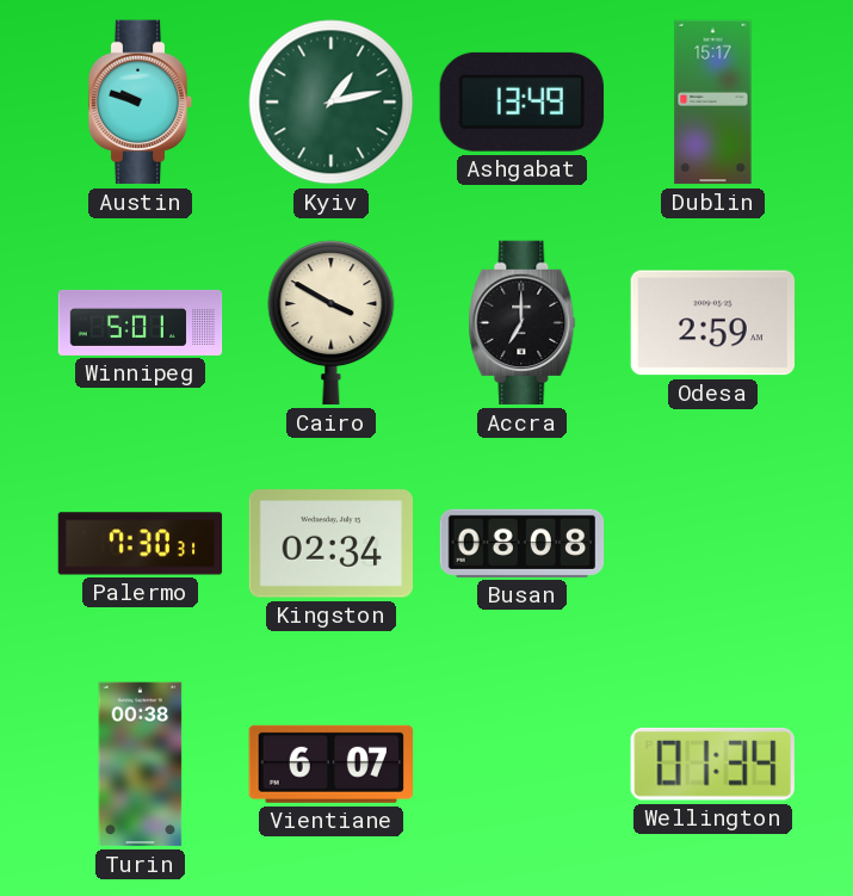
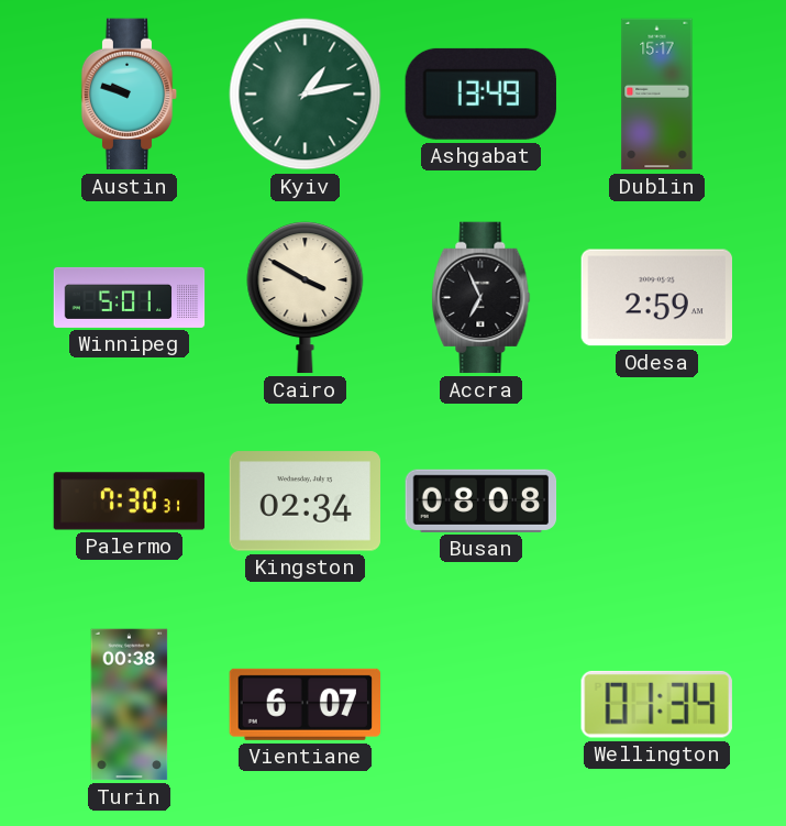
Accra: 7:00 -> 6:56
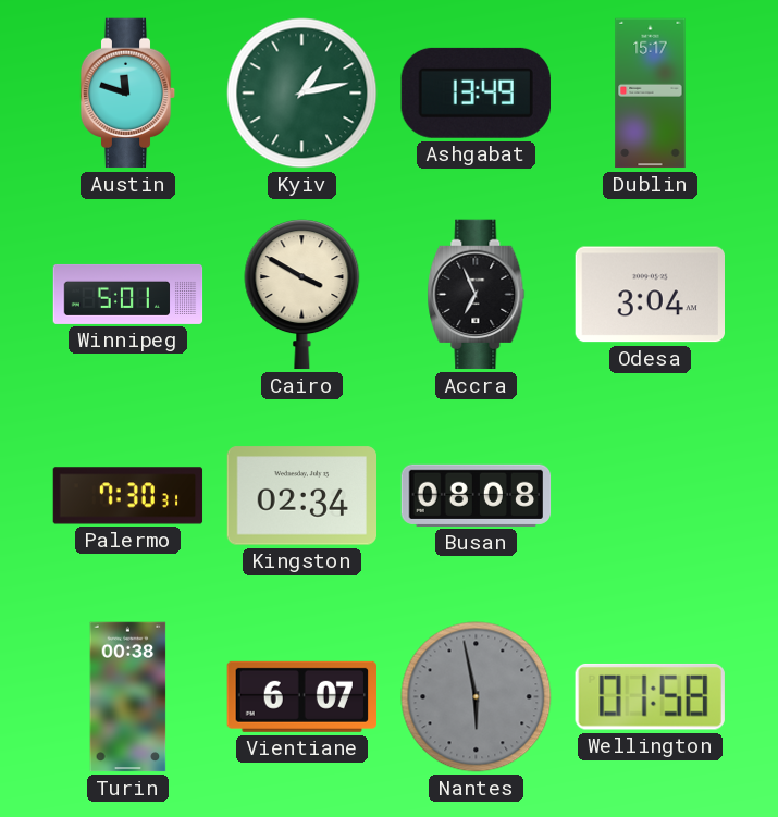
Austin: 9:48 -> 11:48
Odesa: 2:59 -> 3:04
Nantes: none -> 5:58
Wellington: 01:34 -> 01:58
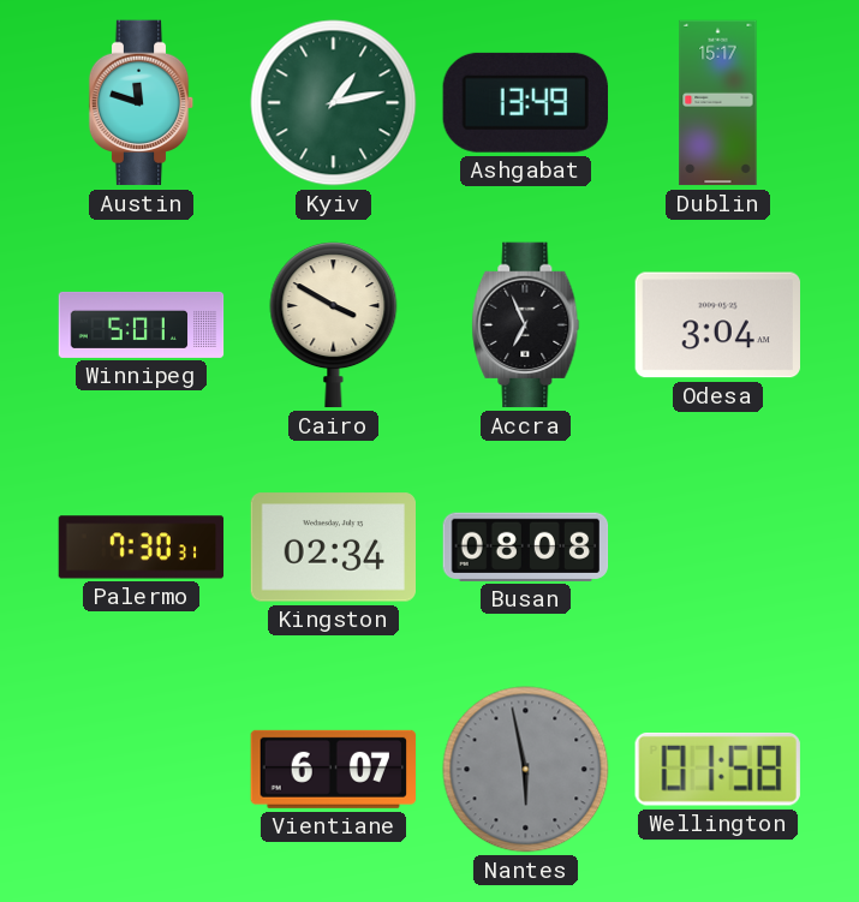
Turin: 00:38 -> none
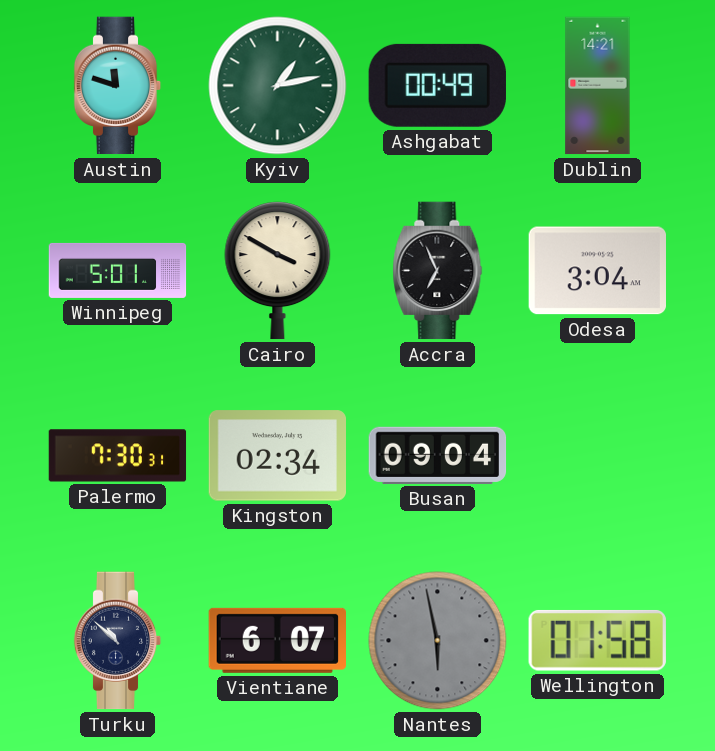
Ashgabat: 13:49 -> 00:49
Dublin: 15:17 -> 14:21
Busan: 08:08 -> 09:04
Turku: none -> 10:52
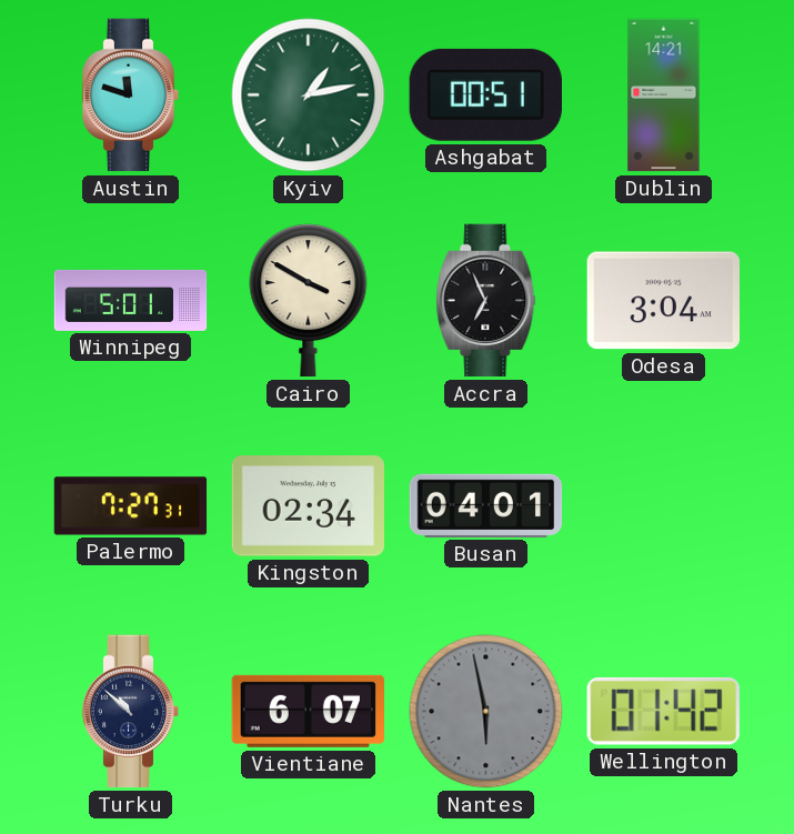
Ashgabat: 00:49 -> 00:51
Palermo: 7:30 -> 7:27
Busan: 09:04 -> 04:01
Wellington: 01:58 -> 01:42
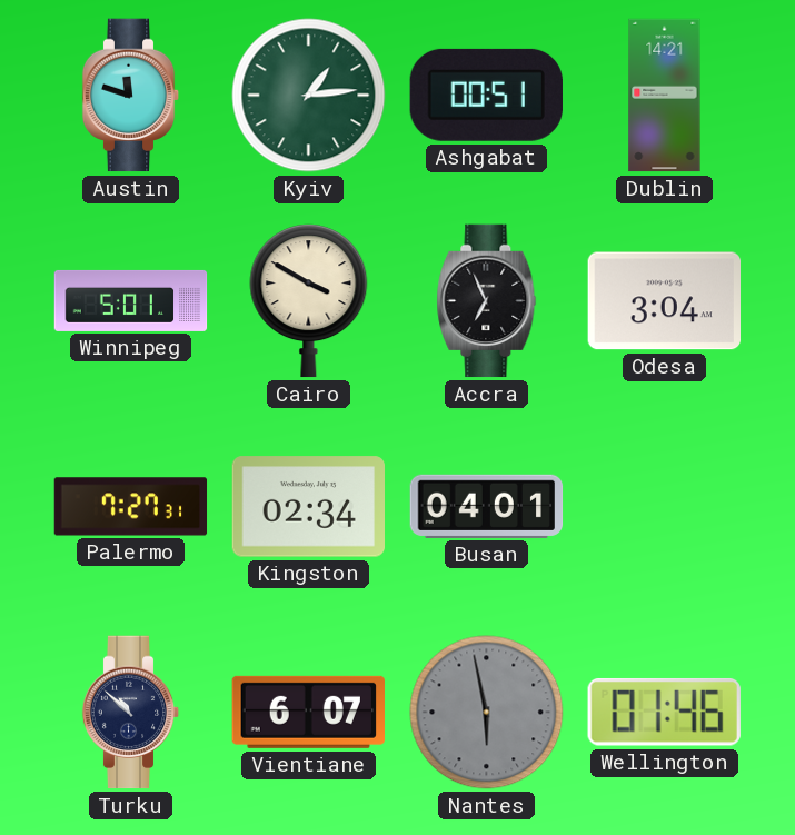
Kyiv: 1:13 -> 1:14
Wellington: 01:42 -> 01:46
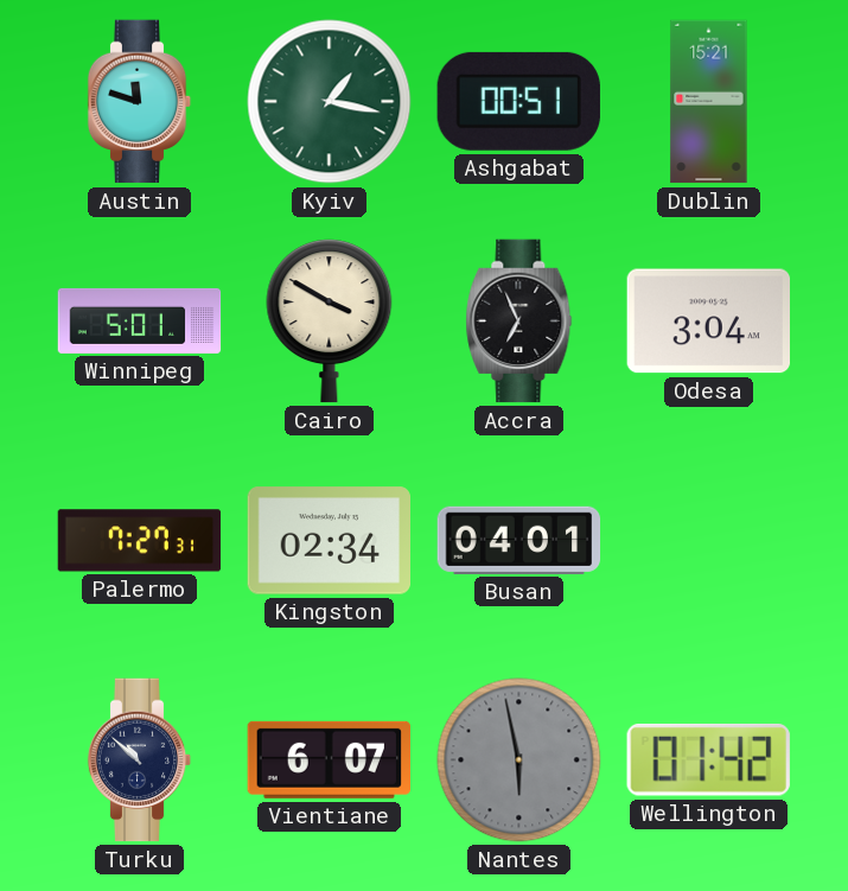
Kyiv: 1:14 -> 1:17
Dublin: 14:21 -> 15:21
Wellington: 01:46 -> 01:42
